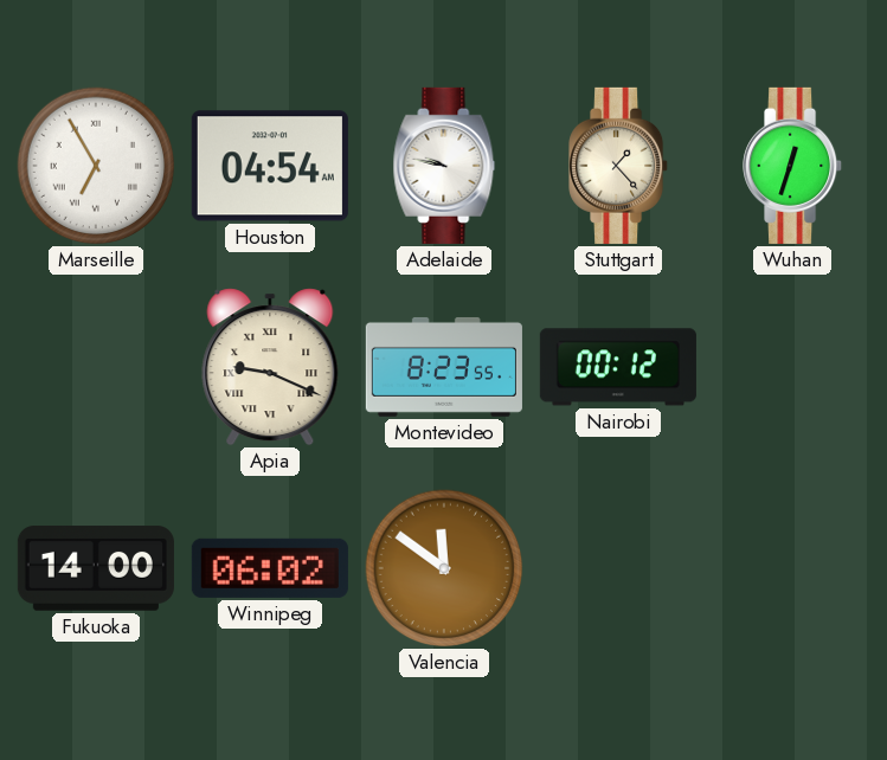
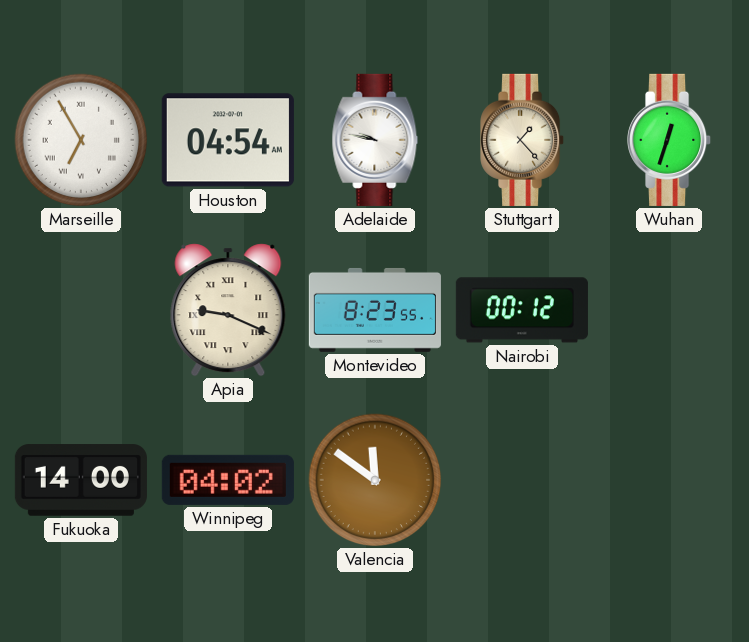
Winnipeg: 06:02 -> 04:02
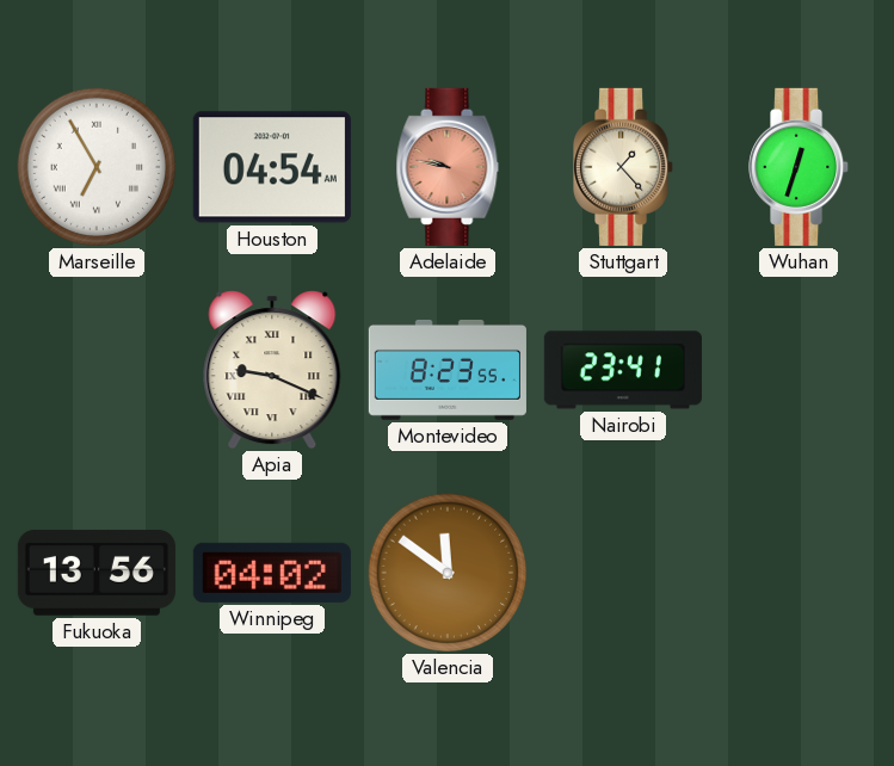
Adelaide dial: white -> salmon
Nairobi: 00:12 -> 23:41
Fukuoka: 14:00 -> 13:56
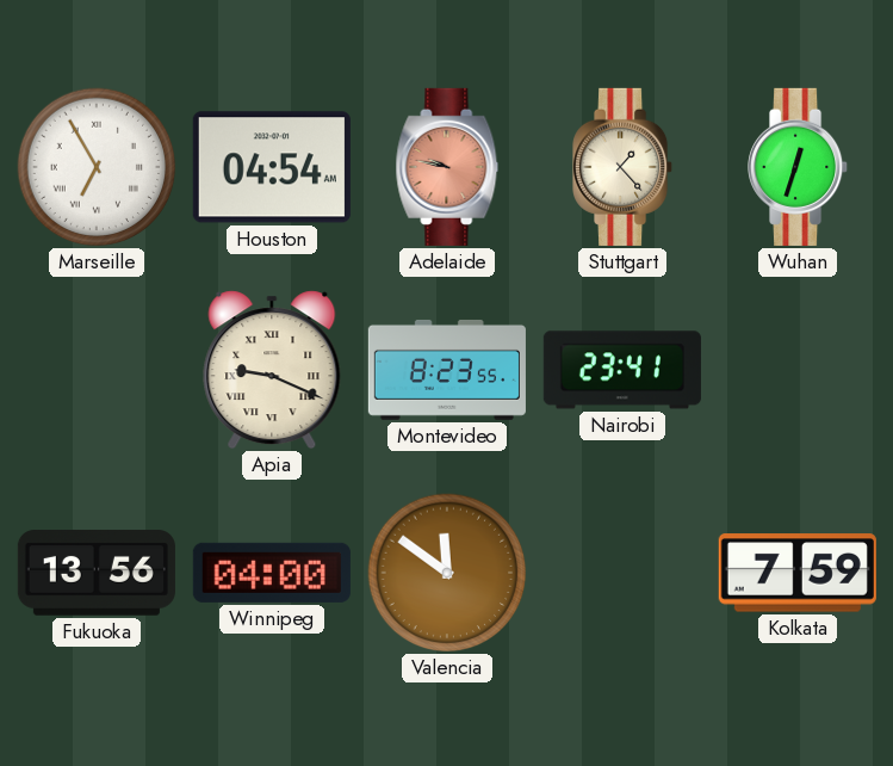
Winnipeg: 04:02 -> 04:00
Kolkata: none -> 7:59
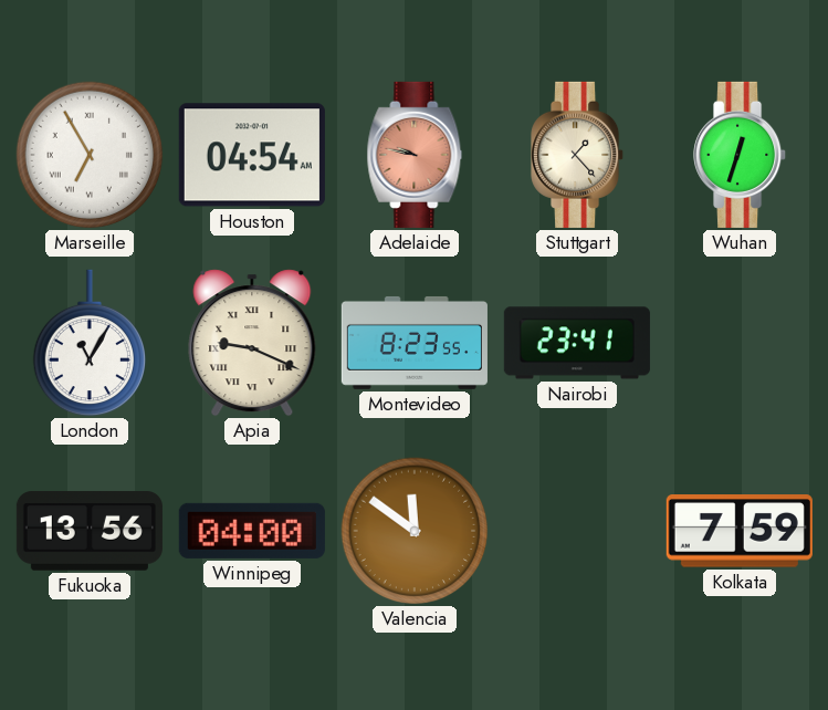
London: none -> 11:05
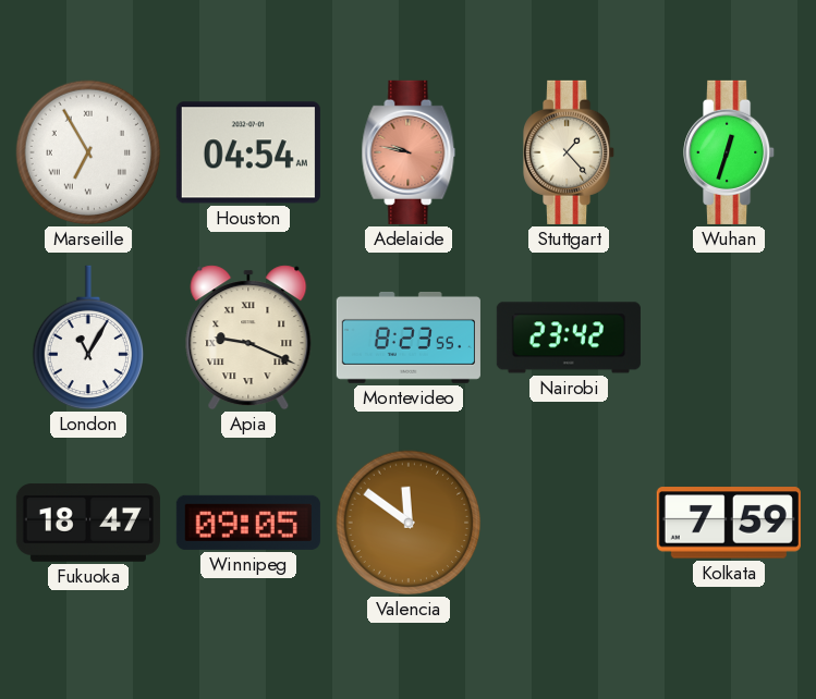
Nairobi: 23:41 -> 23:42
Fukuoka: 13:56 -> 18:47
Winnipeg: 04:00 -> 09:05
